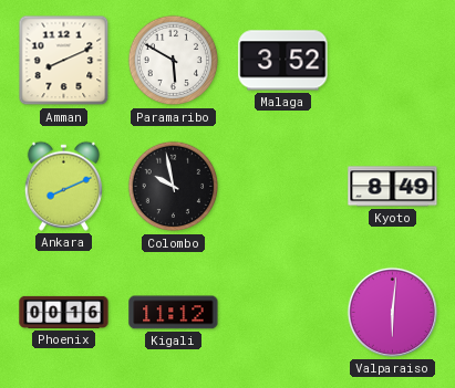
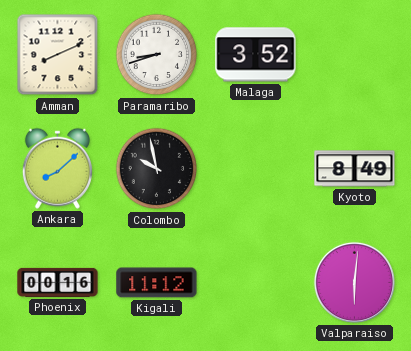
Paramaribo: 5:50 -> 8:42
Ankara: 8:11 -> 8:08
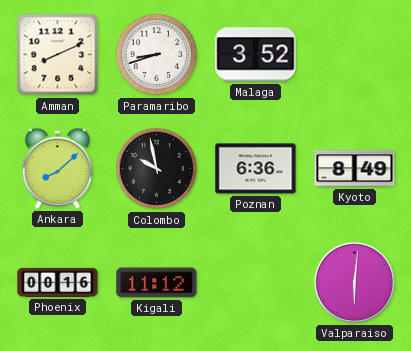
Poznan: none -> 6:36
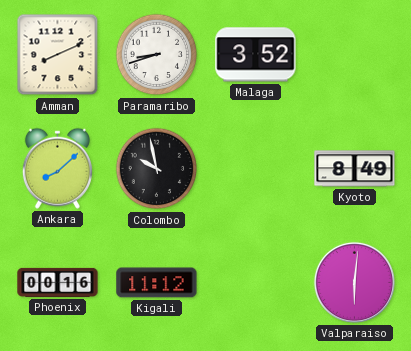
Poznan: 6:36 -> none
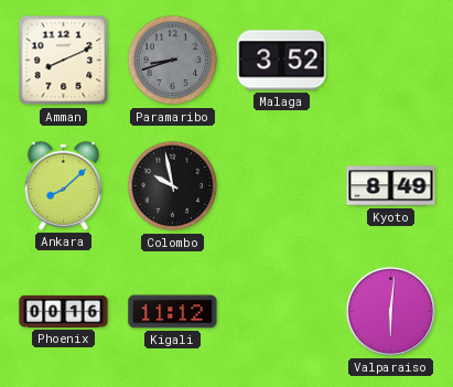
Paramaribo dial: white -> grey
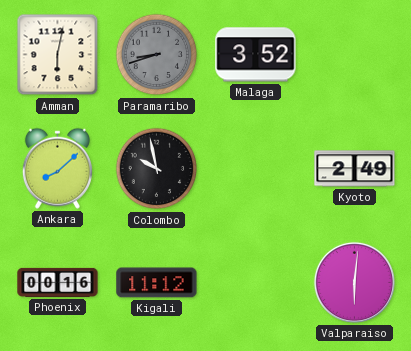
Amman: 8:11 -> 6:02
Kyoto: 8:49 -> 2:49
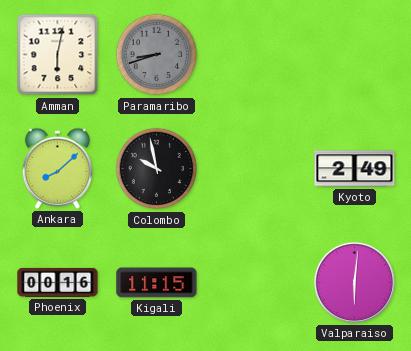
Malaga: 3:52 -> none
Kigali: 11:12 -> 11:15
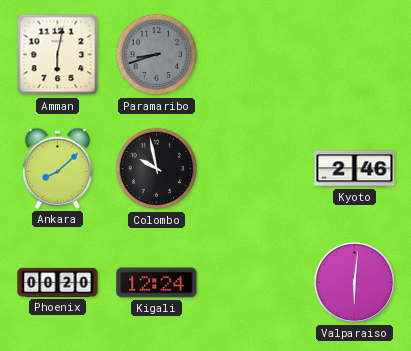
Kyoto: 2:49 -> 2:46
Phoenix: 00:16 -> 00:20
Kigali: 11:15 -> 12:24
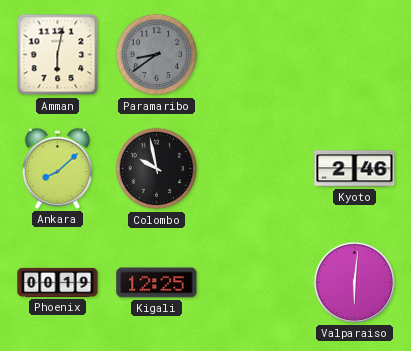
Paramaribo: 8:42 -> 8:39
Phoenix: 00:20 -> 00:19
Kigali: 12:24 -> 12:25
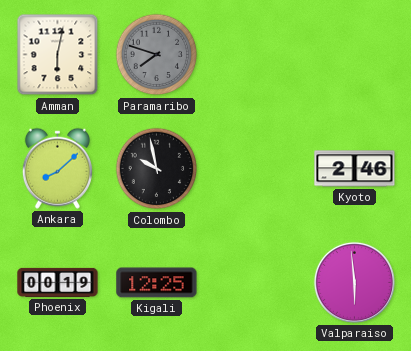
Paramaribo: 8:39 -> 7:48
Valparaiso: 6:01 -> 5:59
